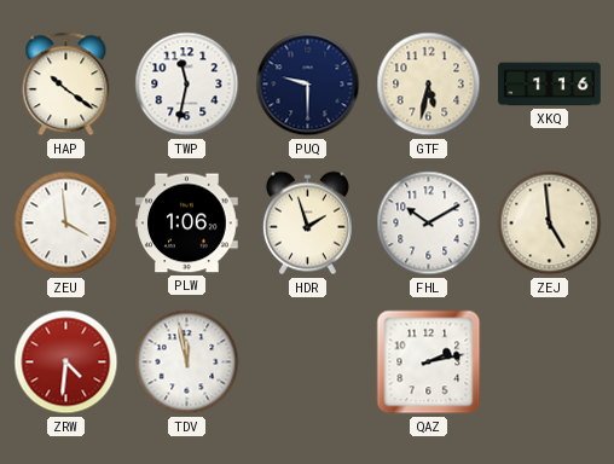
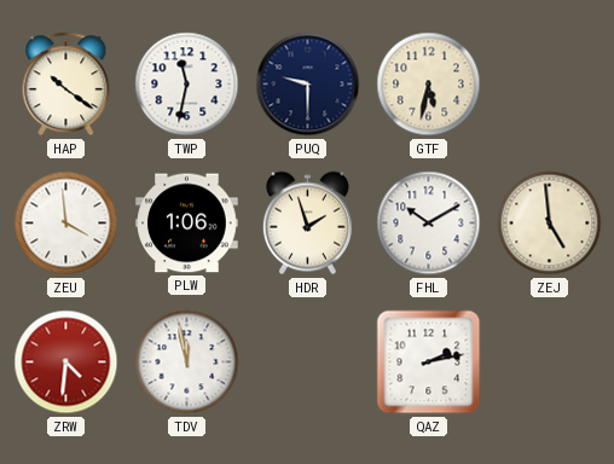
XKQ: 1:16 -> none
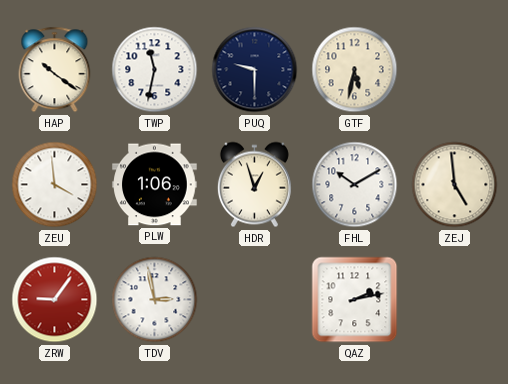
HDR: 1:57 -> 12:57
ZRW: 4:31 -> 9:06
TDV: 11:58 -> 2:58
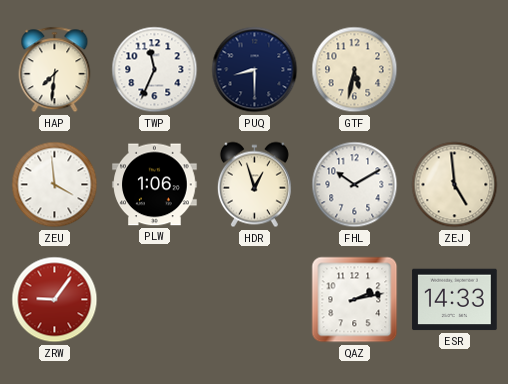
HAP: 10:21 -> 7:31
TWP: 11:32 -> 11:34
PUQ: 9:30 -> 8:30
TDV: 2:58 -> none
ESR: none -> 14:33
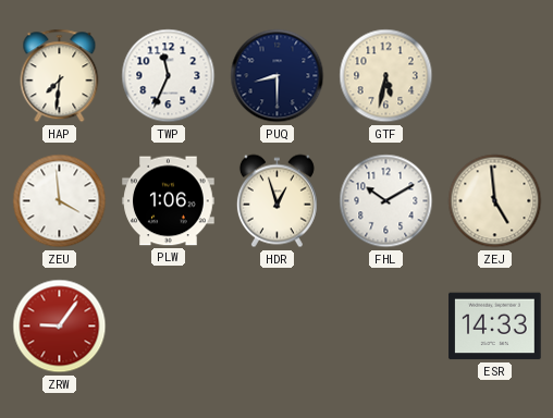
QAZ: 2:13 -> none
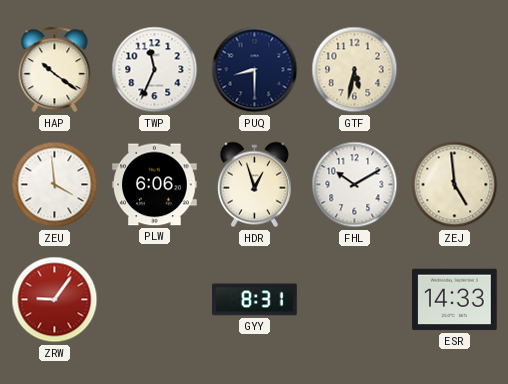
HAP: 7:31 -> 10:21
PLW: 1:06 -> 6:06
GYY: none -> 8:31
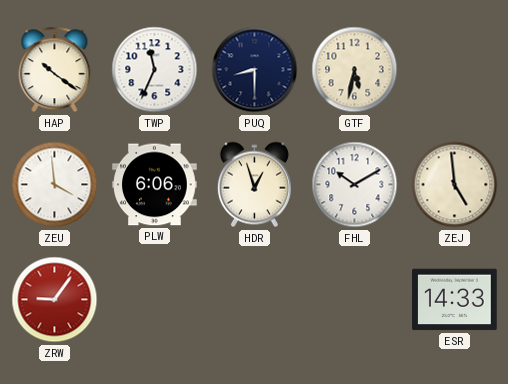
GYY: 8:31 -> none
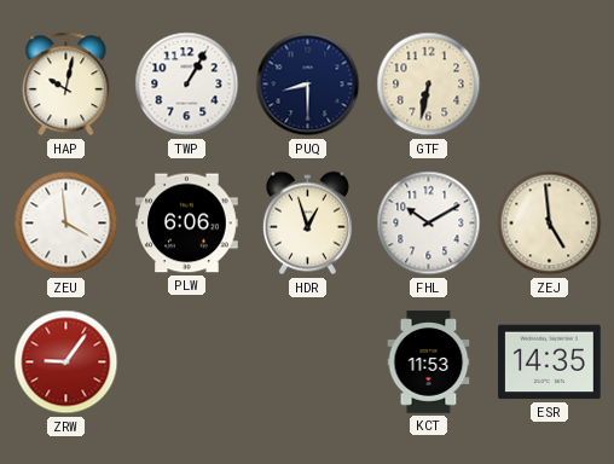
HAP: 10:21 -> 10:02
TWP: 11:34 -> 1:05
GTF: 5:32 -> 6:32
KCT: none -> 11:53
ESR: 14:33 -> 14:35
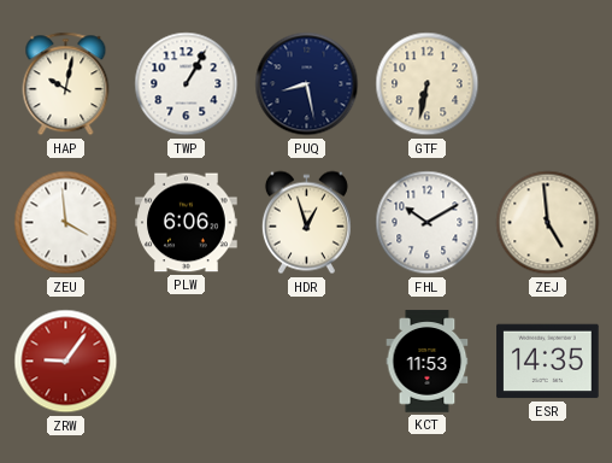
PUQ: 8:30 -> 8:28
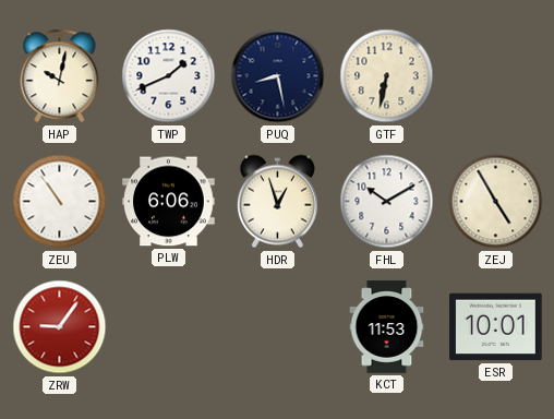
TWP: 1:05 -> 1:41
ZEU: 3:59 -> 10:54
ZEJ: 4:59 -> 4:55
ESR: 14:35 -> 10:01
